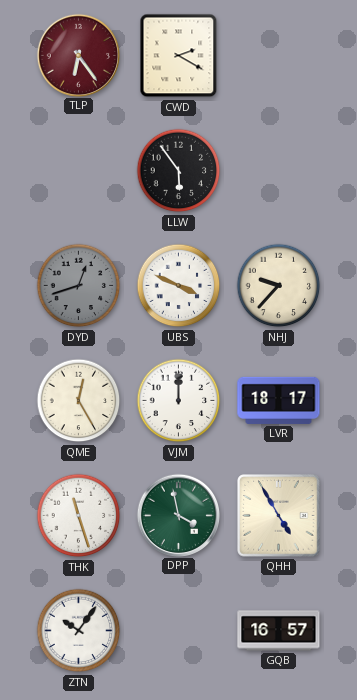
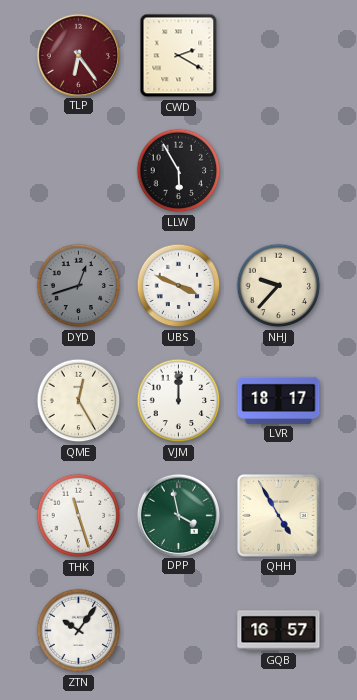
LLW: 5:54 -> 5:55
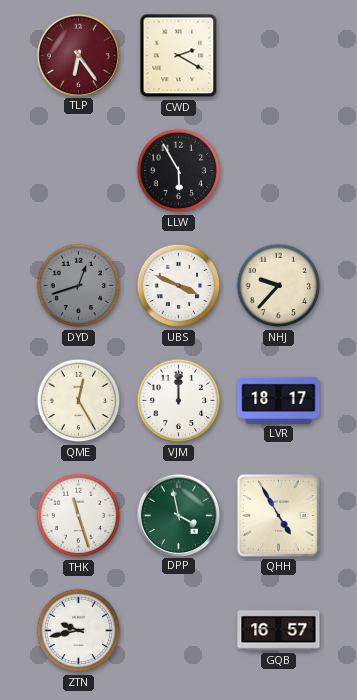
ZTN: 10:06 -> 9:43
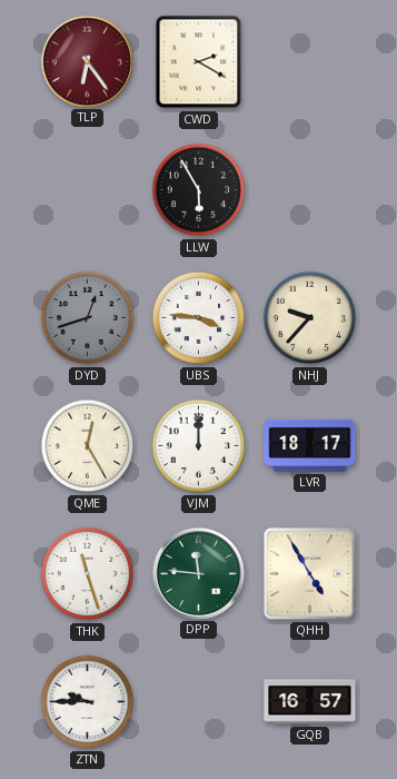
UBS: 3:49 -> 3:46
DPP: 3:58 -> 11:46
ZTN: 9:43 -> 9:45
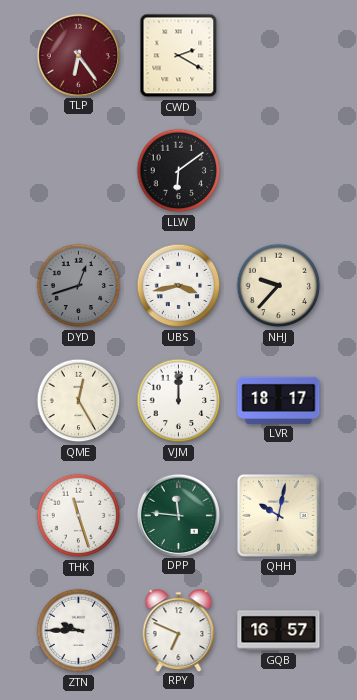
LLW: 5:55 -> 6:09
UBS: 3:46 -> 3:43
QHH: 4:55 -> 10:02
RPY: none -> 6:49
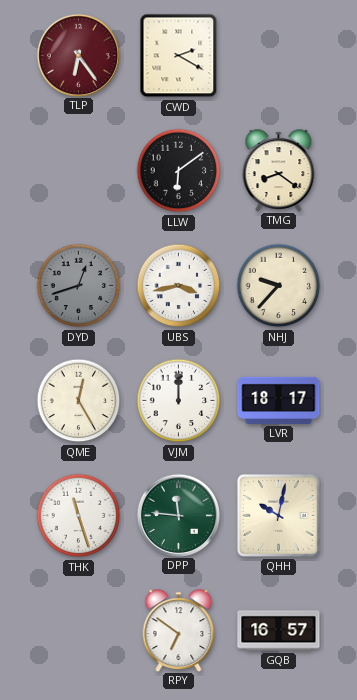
TMG: none -> 8:21
ZTN: 9:45 -> none
RPY: 6:49 -> 6:51
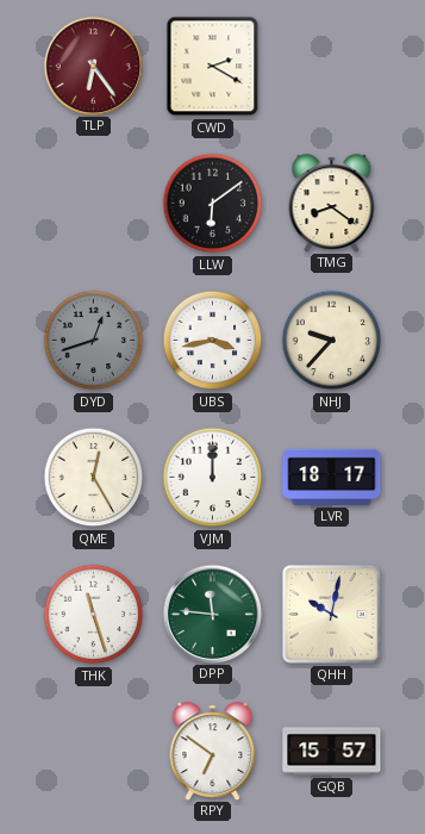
GQB: 16:57 -> 15:57
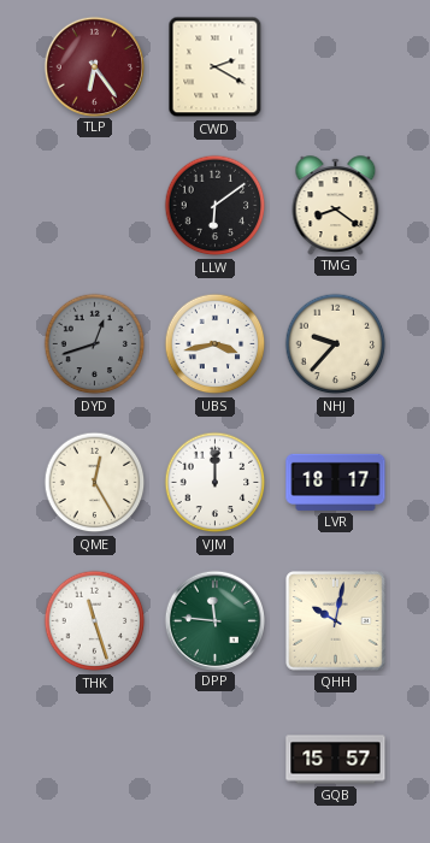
RPY: 6:51 -> none
